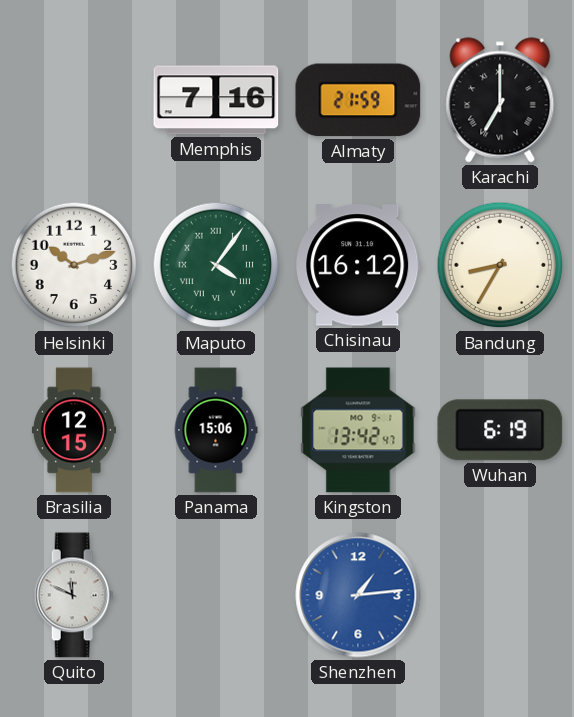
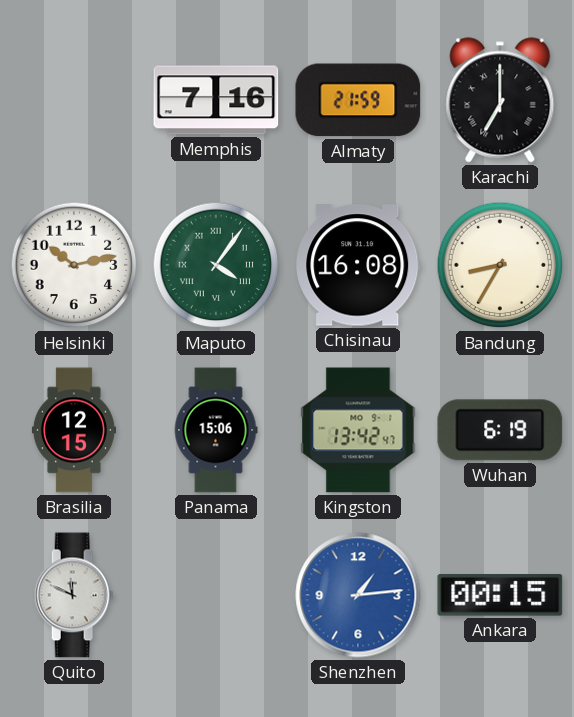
Helsinki: 10:12 -> 10:13
Chisinau: 16:12 -> 16:08
Ankara: none -> 00:15
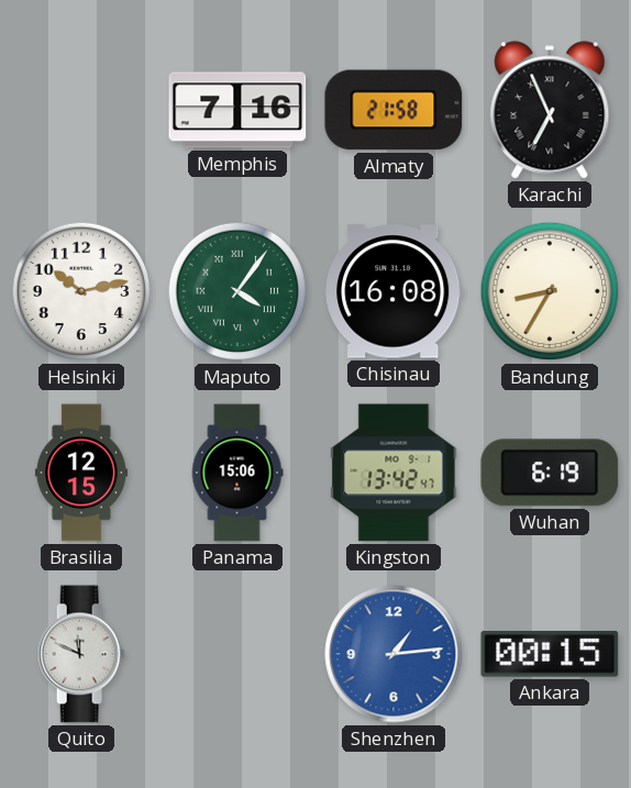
Almaty: 21:59 -> 21:58
Karachi: 7:00 -> 6:56
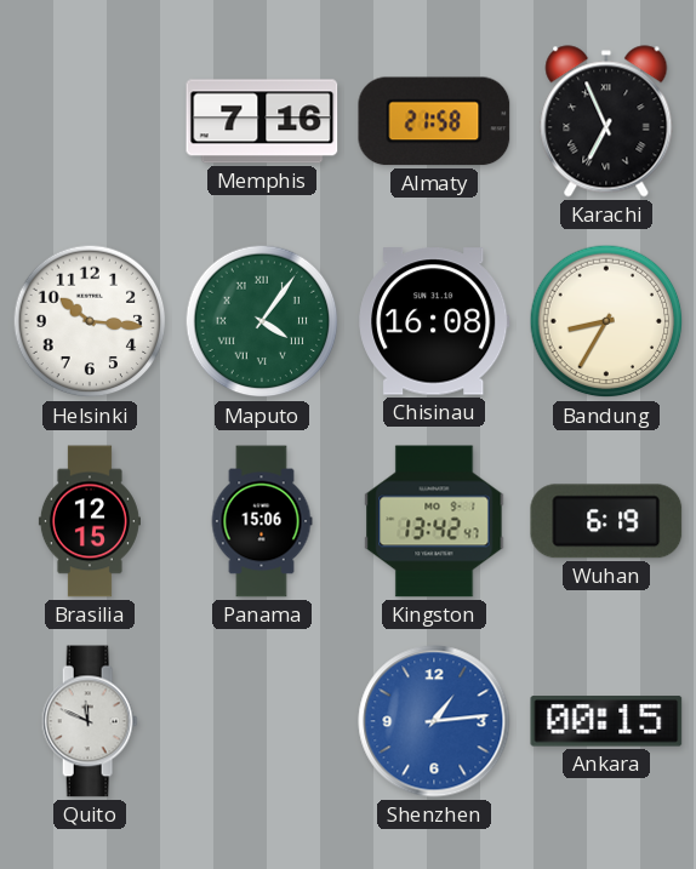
Helsinki: 10:13 -> 10:16
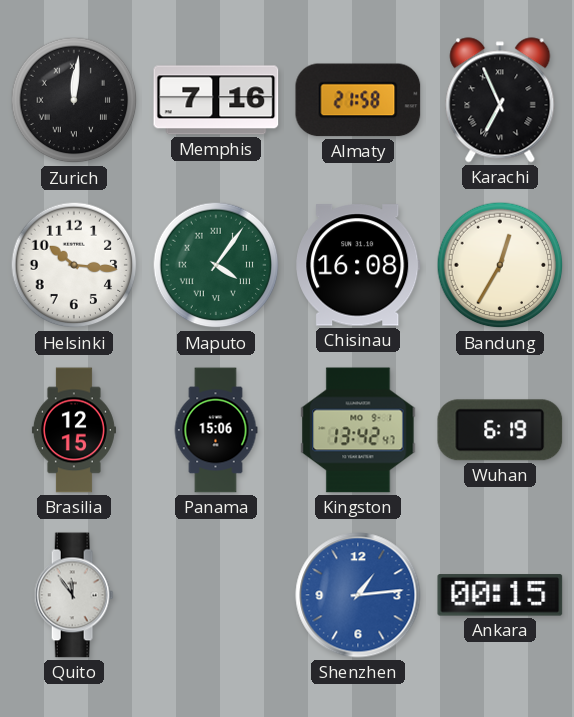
Zurich: none -> 12:01
Bandung: 8:35 -> 12:35
Quito: 11:49 -> 11:54
